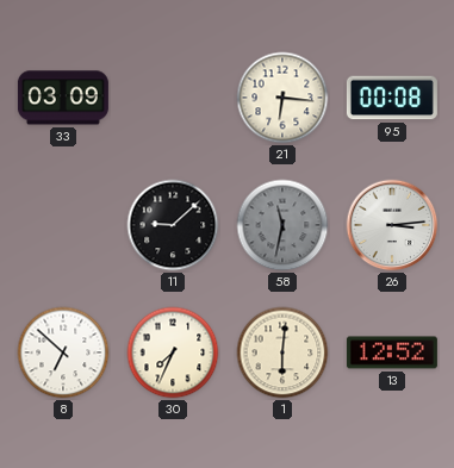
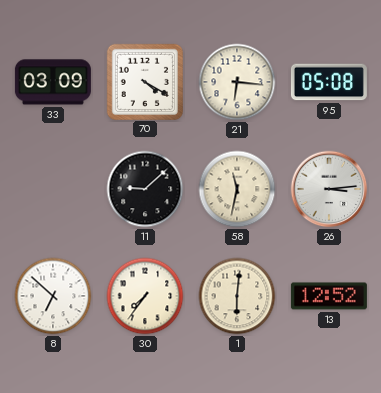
70: none -> 4:20
95: 00:08 -> 05:08
58 dial: grey -> cream
30: 7:34 -> 7:36
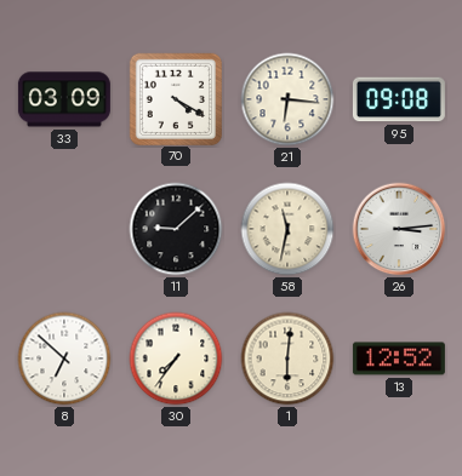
95: 05:08 -> 09:08
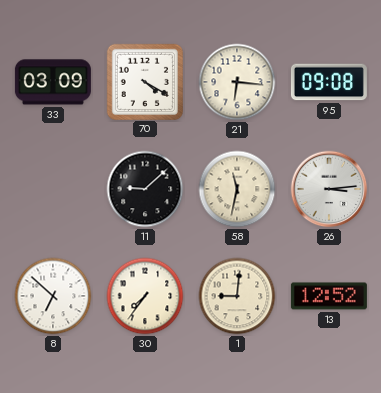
1: 6:01 -> 9:01
